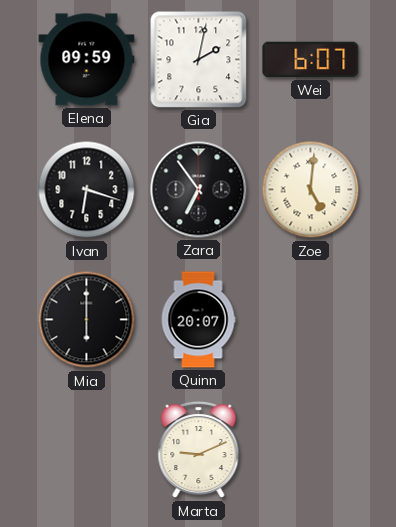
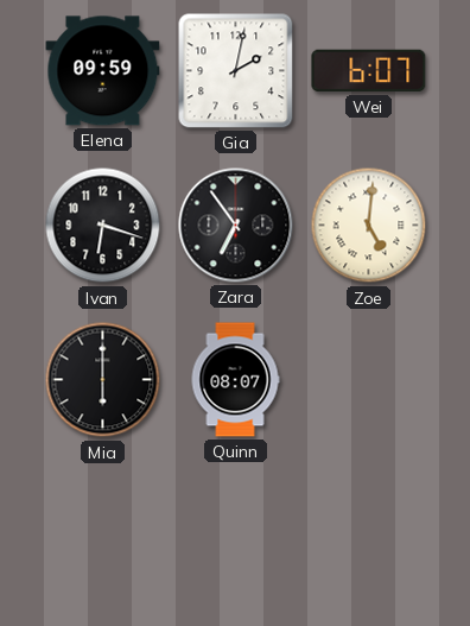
Quinn: 20:07 -> 08:07
Marta: 9:11 -> none
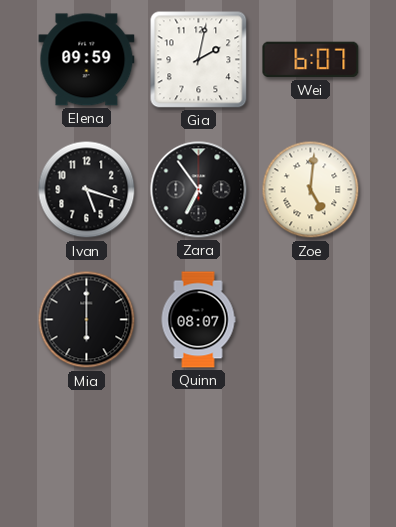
Ivan: 6:18 -> 5:18
